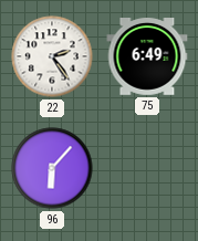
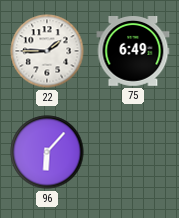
22: 2:24 -> 1:45
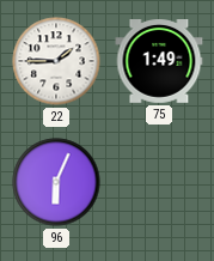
75: 6:49 -> 1:49
96: 6:07 -> 6:04
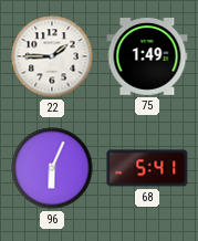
68: none -> 5:41
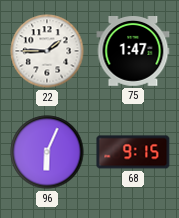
75: 1:49 -> 1:47
68: 5:41 -> 9:15
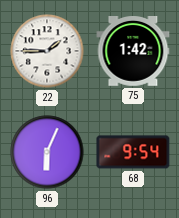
75: 1:47 -> 1:42
68: 9:15 -> 9:54
